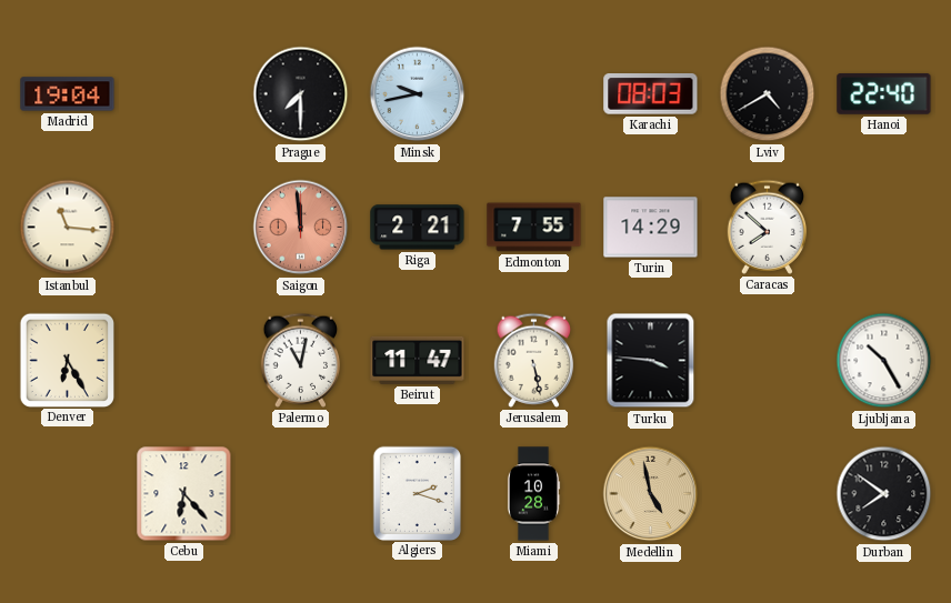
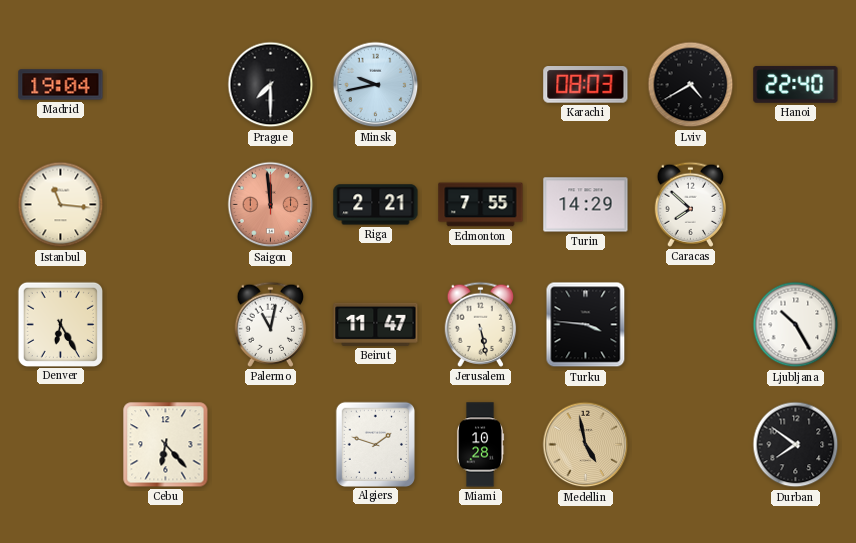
Algiers: 2:18 -> 1:48
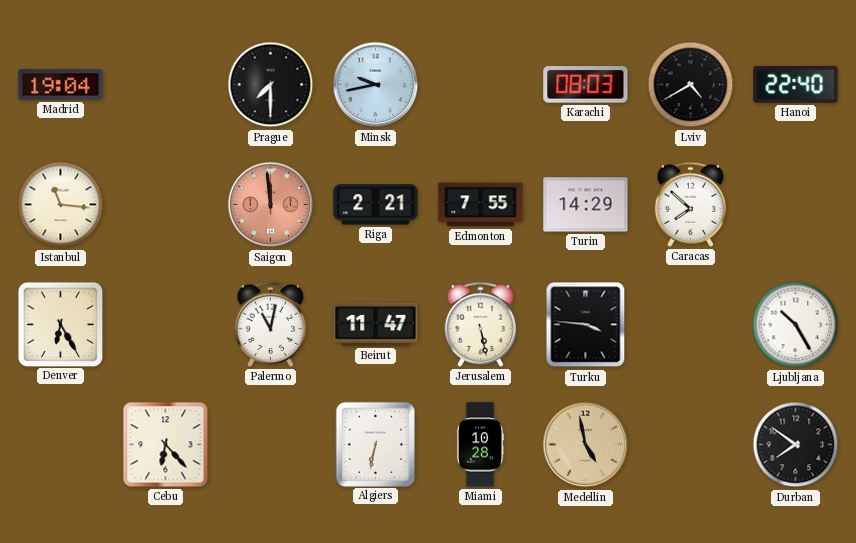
Algiers: 1:48 -> 6:32
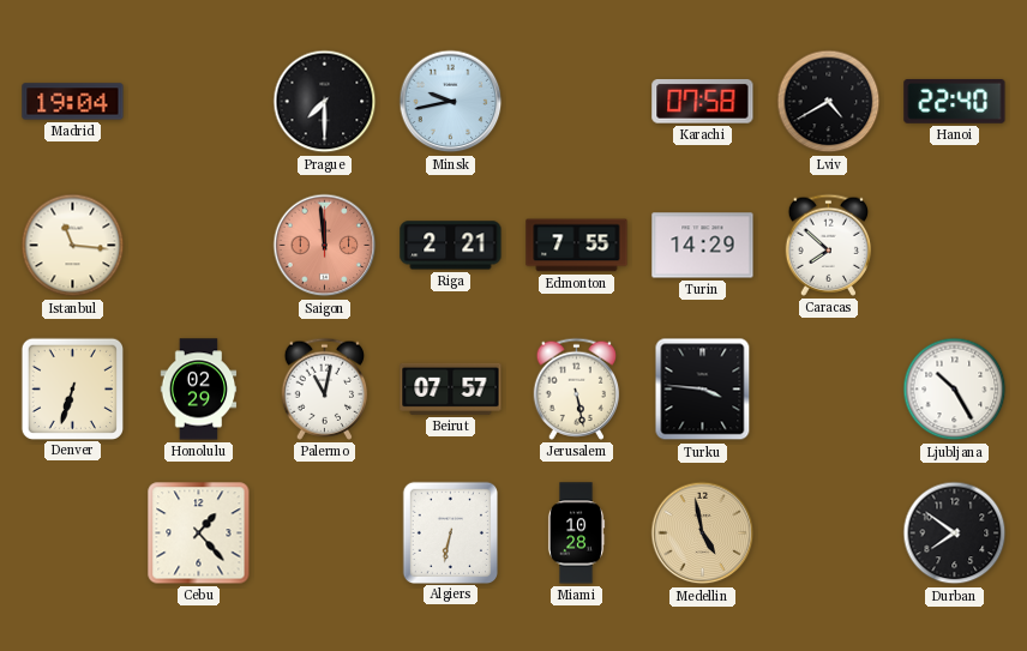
Karachi: 08:03 -> 07:58
Denver: 6:25 -> 6:33
Honolulu: none -> 02:29
Beirut: 11:47 -> 07:57
Cebu: 6:23 -> 1:23
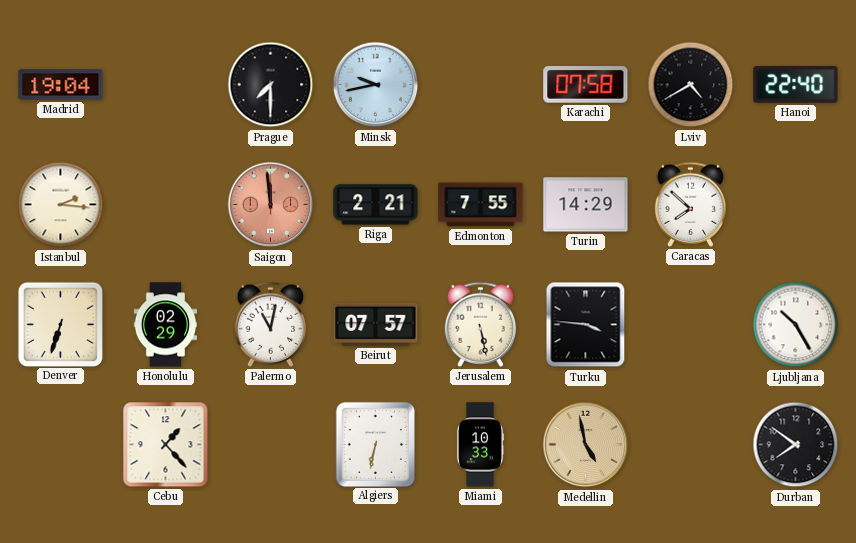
Istanbul: 11:16 -> 2:16
Miami: 10:28 -> 10:33
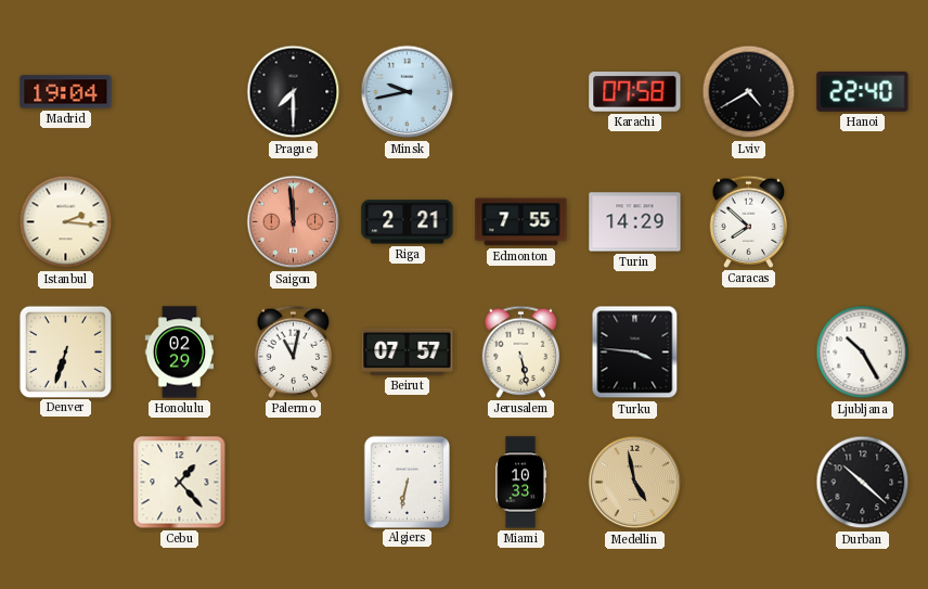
Durban: 7:51 -> 10:22
